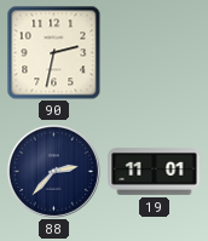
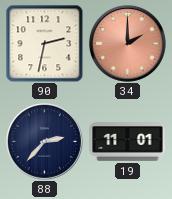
34: none -> 2:00
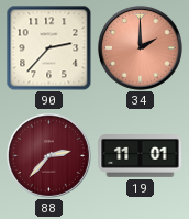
90: 2:32 -> 2:37
88 dial: navy -> burgundy
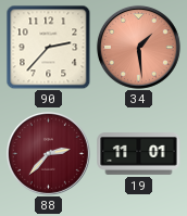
34: 2:00 -> 1:29
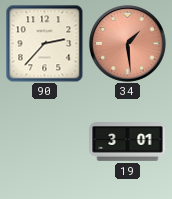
88: 2:37 -> none
19: 11:01 -> 3:01
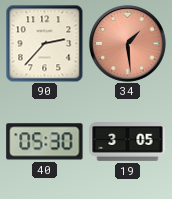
40: none -> 05:30
19: 3:01 -> 3:05
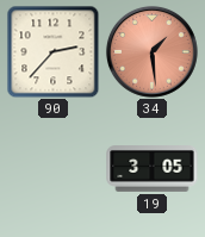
40: 05:30 -> none
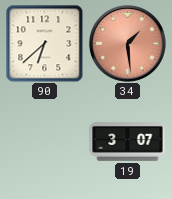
90: 2:37 -> 6:38
19: 3:05 -> 3:07
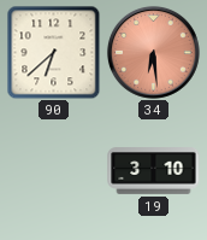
34: 1:29 -> 6:29
19: 3:07 -> 3:10
